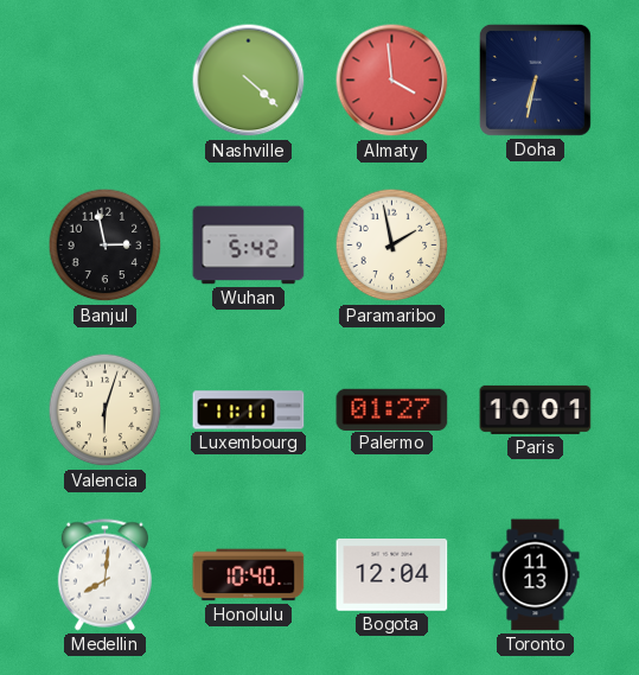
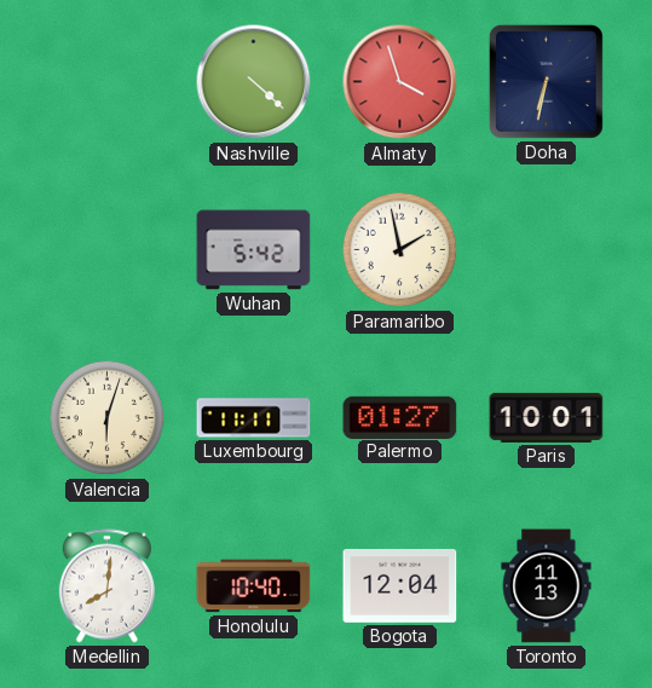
Almaty: 3:59 -> 3:57
Banjul: 2:58 -> none
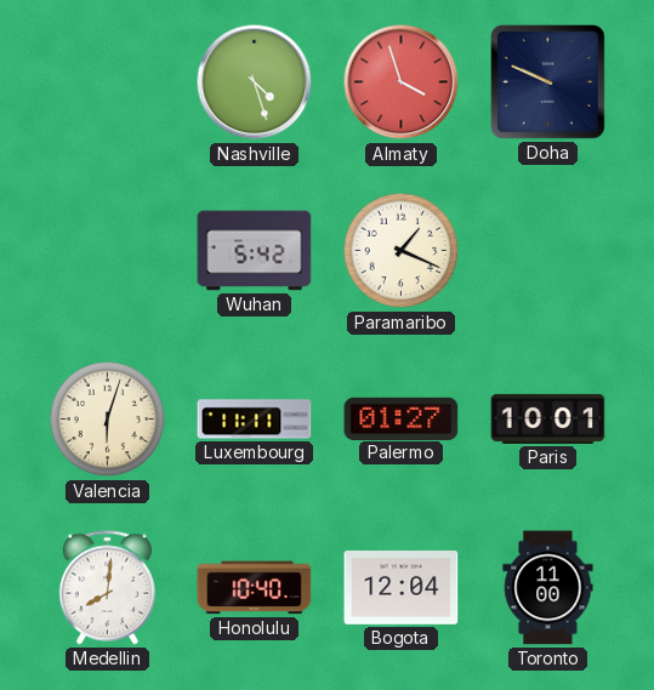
Nashville: 4:22 -> 4:27
Doha: 6:32 -> 9:49
Paramaribo: 1:58 -> 1:19
Toronto: 11:13 -> 11:00
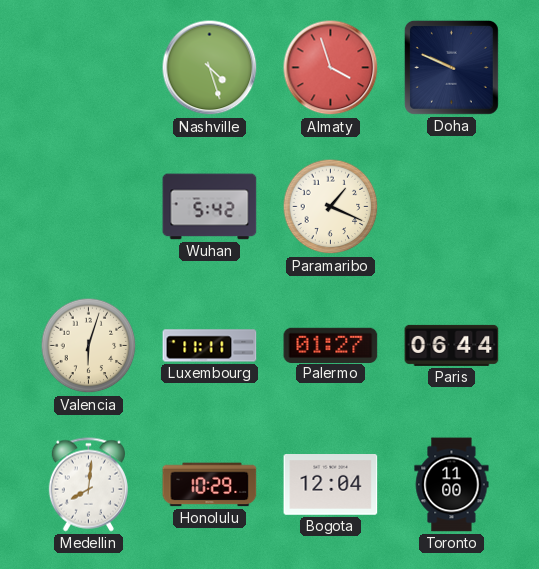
Paris: 10:01 -> 06:44
Honolulu: 10:40 -> 10:29
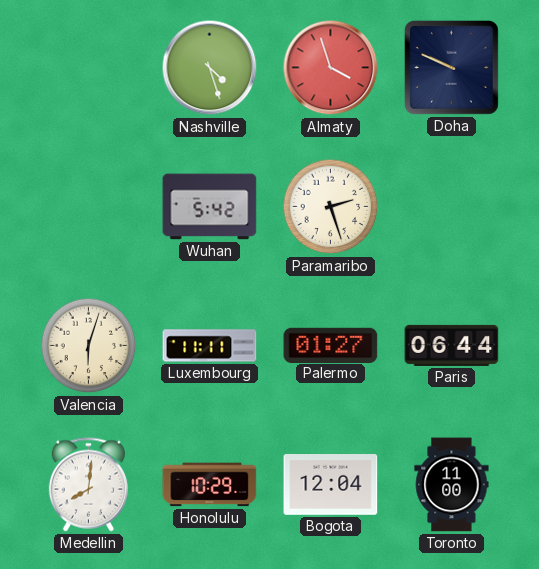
Paramaribo: 1:19 -> 2:27
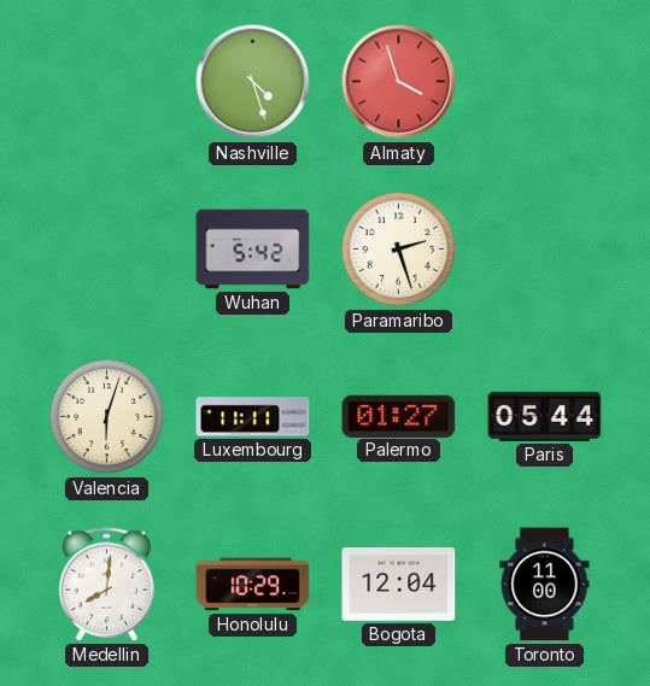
Doha: 9:49 -> none
Paris: 06:44 -> 05:44
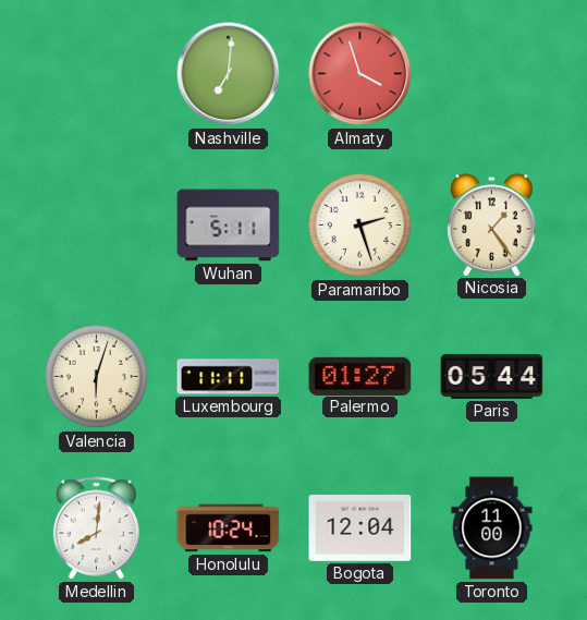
Nashville: 4:27 -> 7:01
Wuhan: 5:42 -> 5:11
Nicosia: none -> 1:24
Honolulu: 10:29 -> 10:24
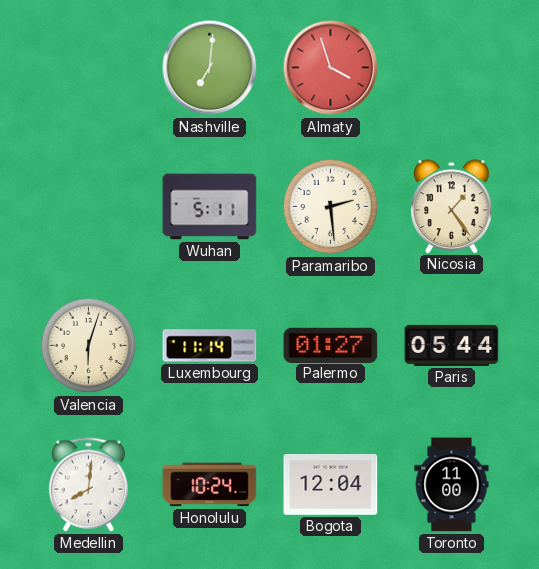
Paramaribo: 2:27 -> 2:29
Luxembourg: 11:11 -> 11:14
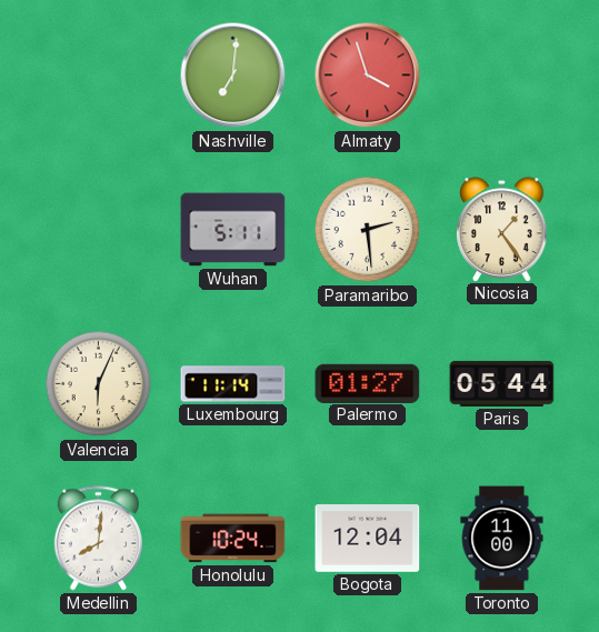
Valencia: 6:03 -> 6:04
